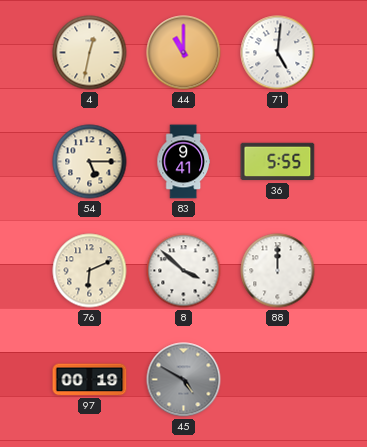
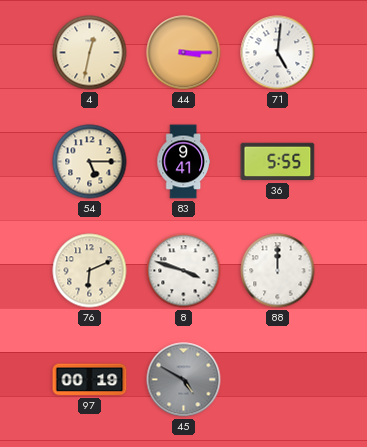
44: 11:00 -> 3:15
8: 3:52 -> 3:48
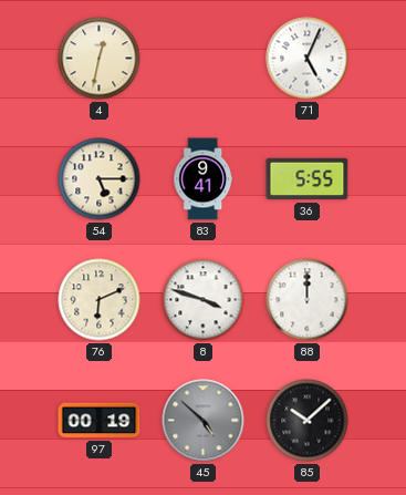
44: 3:15 -> none
71: 5:01 -> 5:04
45: 4:50 -> 4:52
85: none -> 10:08
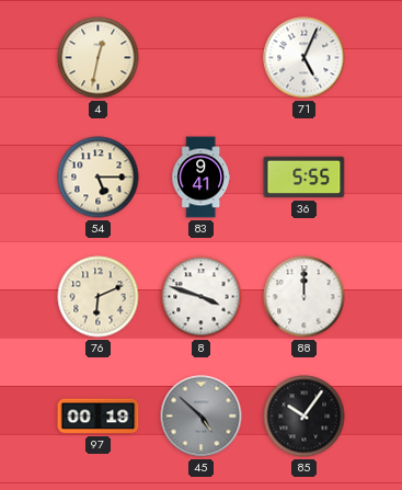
85: 10:08 -> 10:06
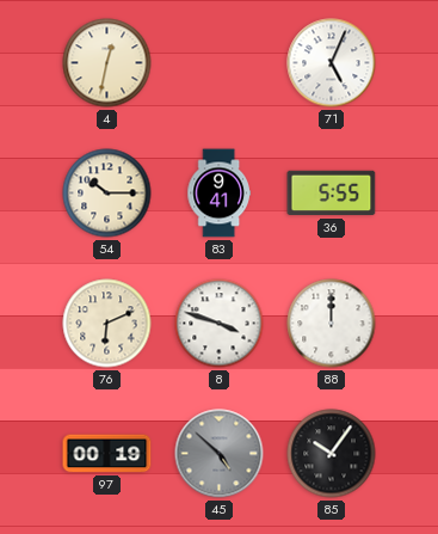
54: 5:15 -> 10:15
